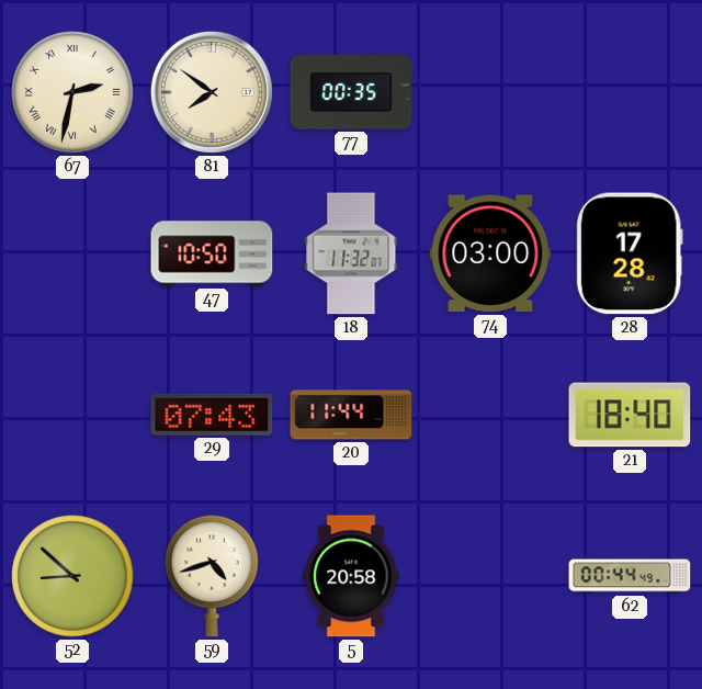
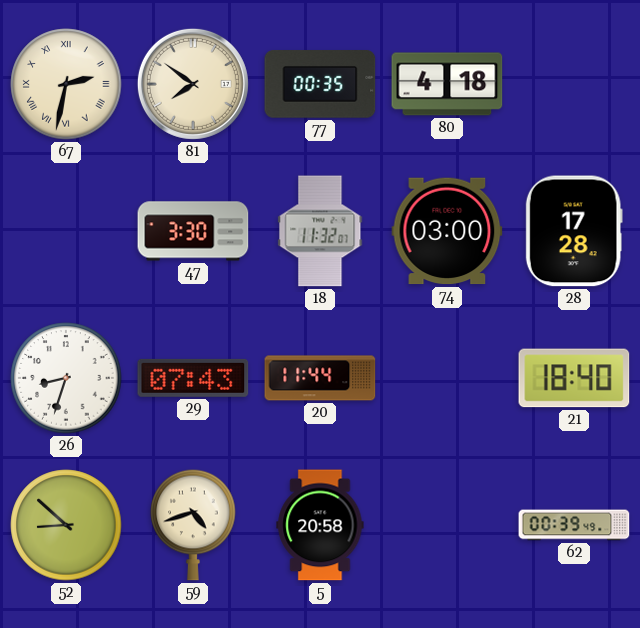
80: none -> 4:18
47: 10:50 -> 3:30
26: none -> 8:33
62: 00:44 -> 00:39
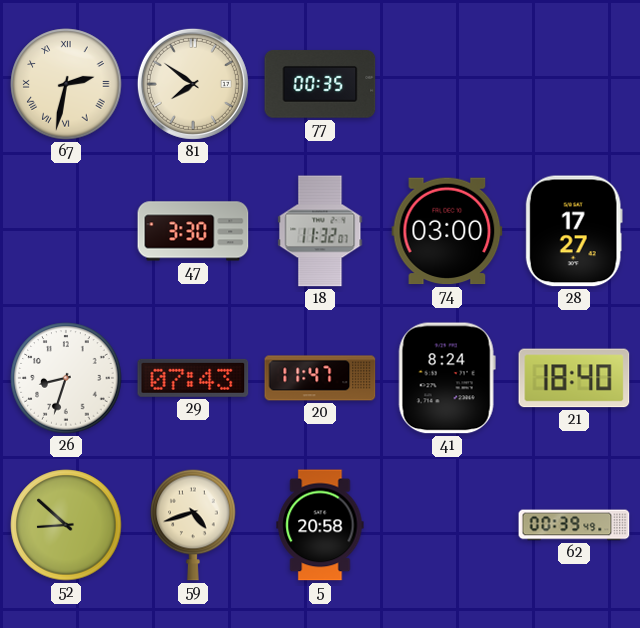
80: 4:18 -> none
28: 17:28 -> 17:27
20: 11:44 -> 11:47
41: none -> 8:24
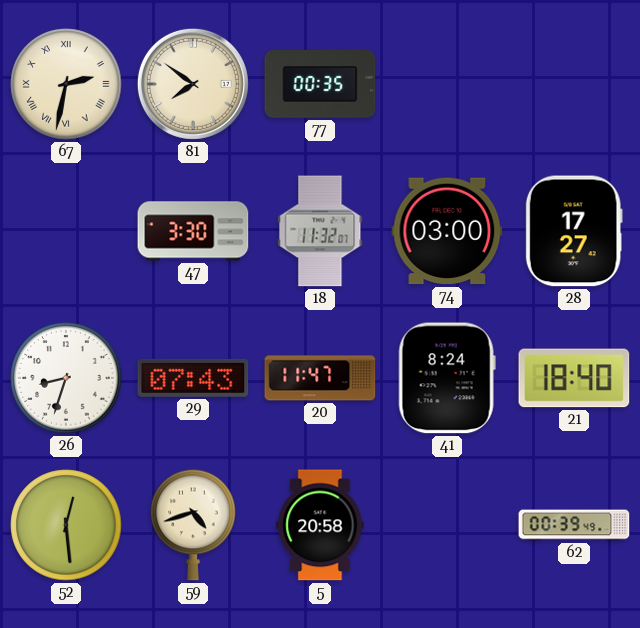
52: 8:52 -> 12:29
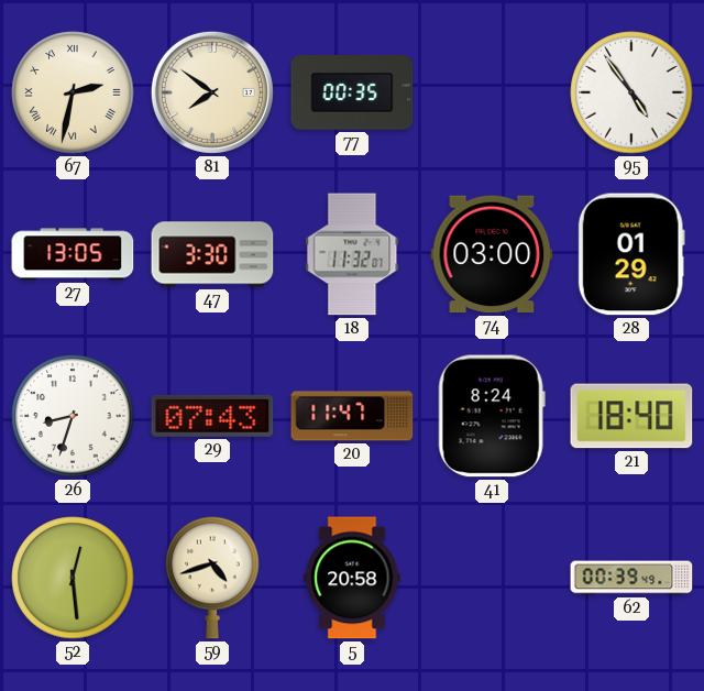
95: none -> 4:54
27: none -> 13:05
28: 17:27 -> 01:29
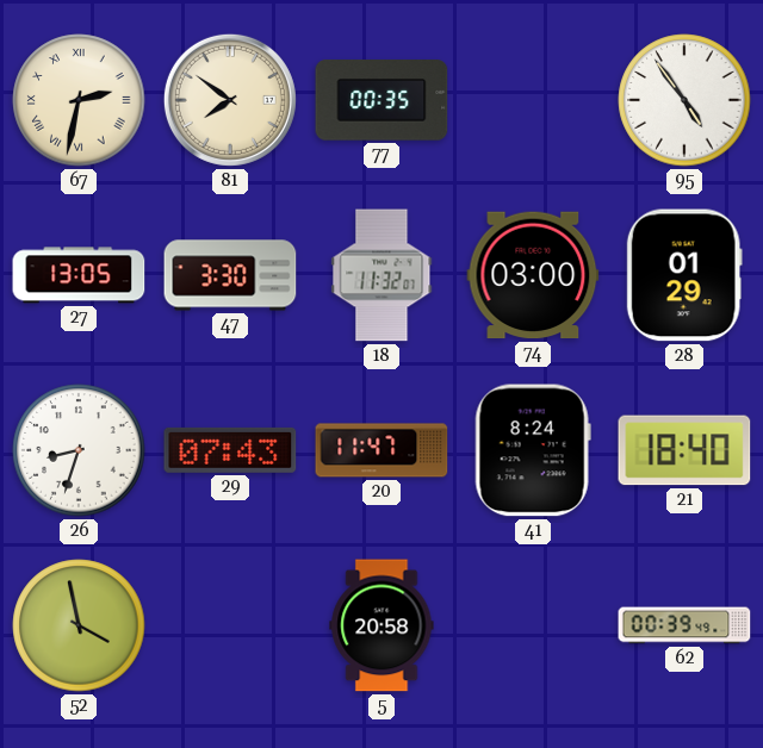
52: 12:29 -> 3:58
59: 4:42 -> none
